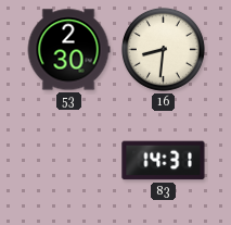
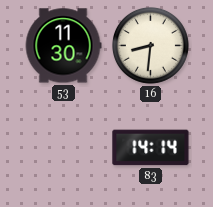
53: 2:30 -> 11:30
83: 14:31 -> 14:14
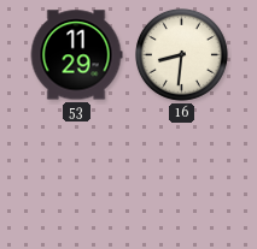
53: 11:30 -> 11:29
83: 14:14 -> none
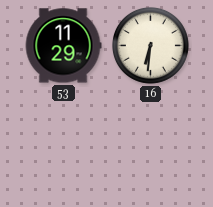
16: 8:31 -> 6:31
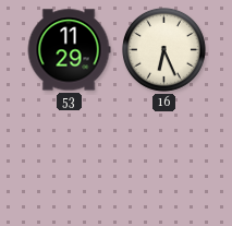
16: 6:31 -> 6:26
